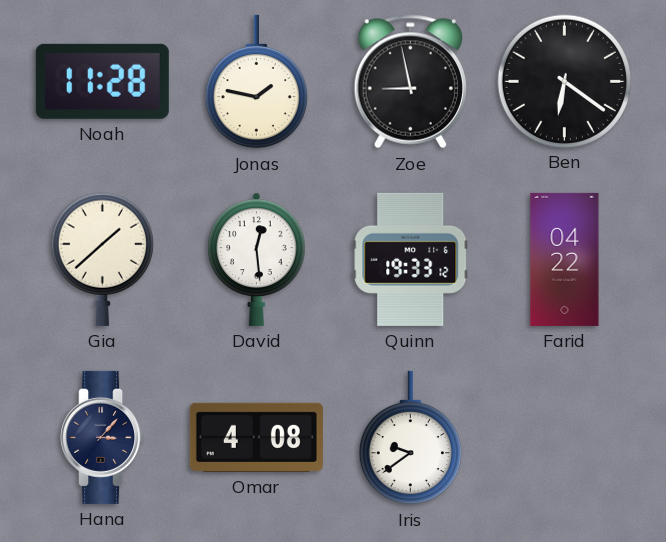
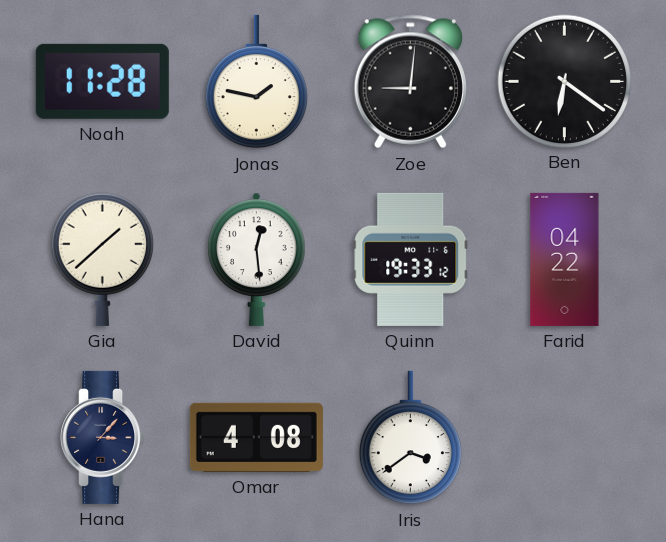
Zoe: 8:58 -> 9:01
Iris: 9:39 -> 3:39
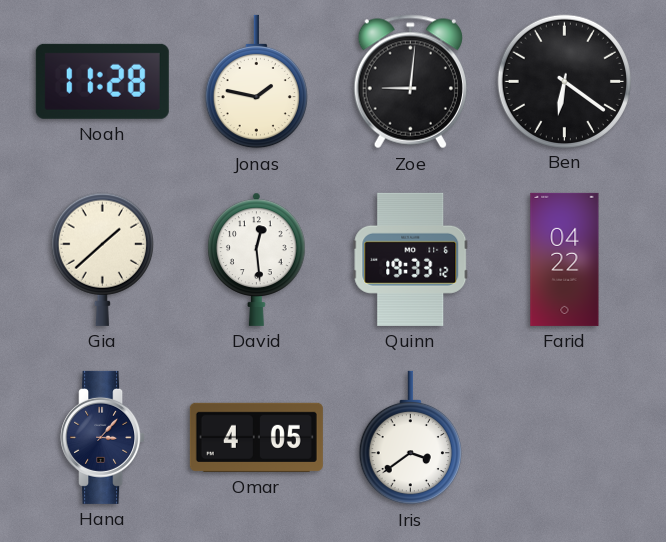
Omar: 4:08 -> 4:05
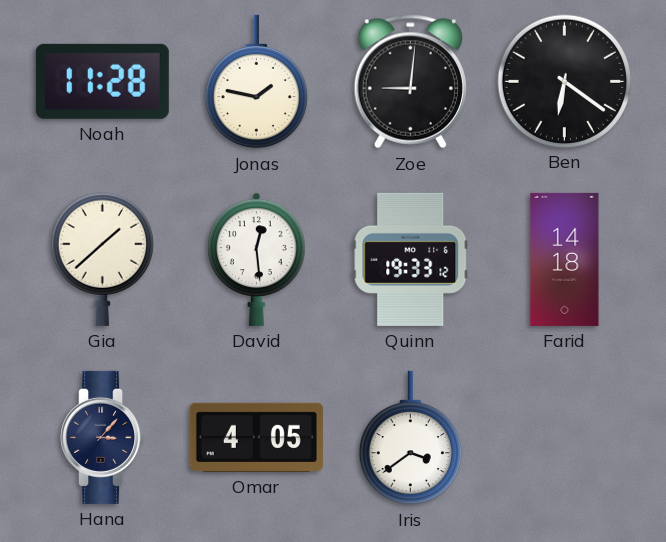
Farid: 04:22 -> 14:18
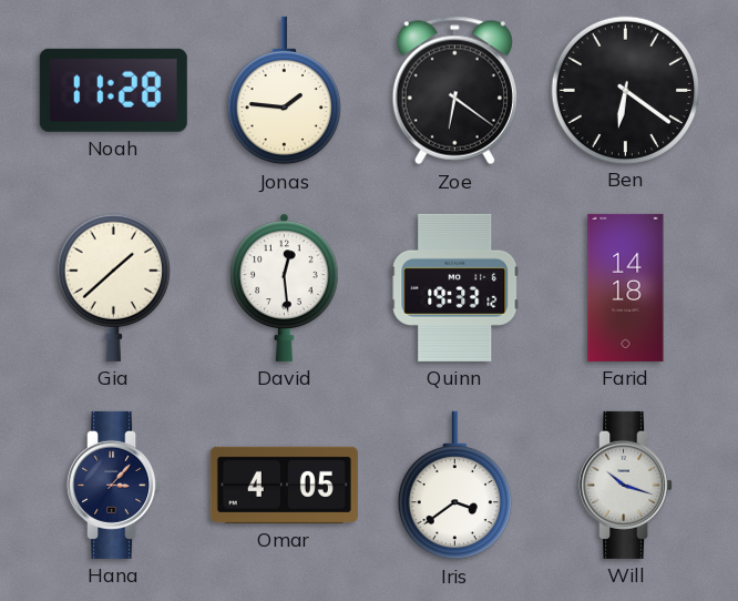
Jonas: 1:47 -> 1:46
Zoe: 9:01 -> 6:21
Will: none -> 10:18
